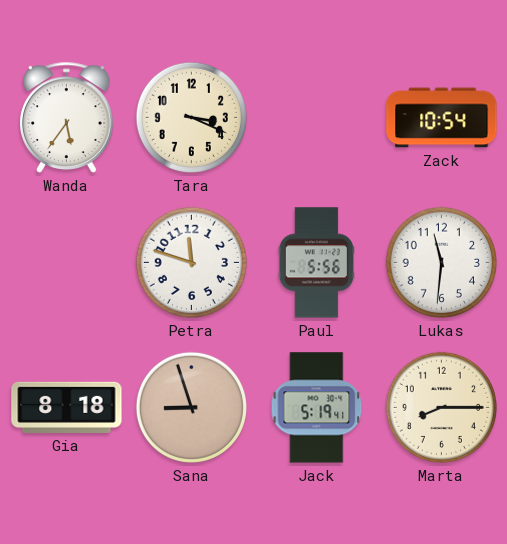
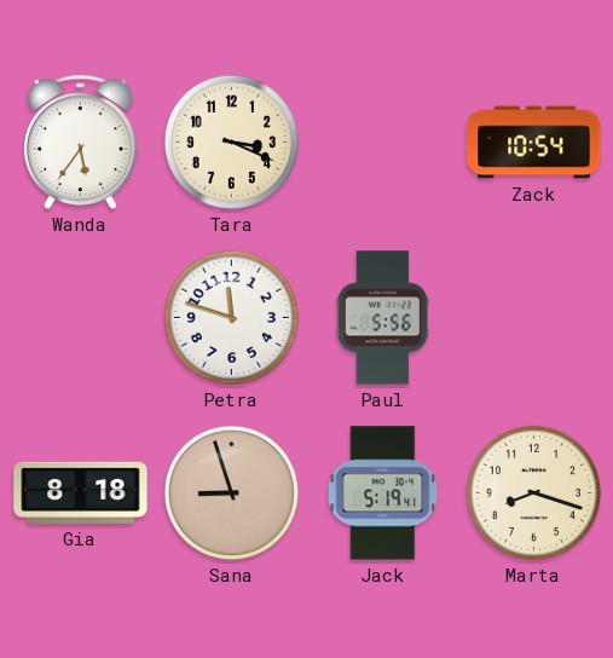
Lukas: 11:31 -> none
Marta: 8:15 -> 8:18
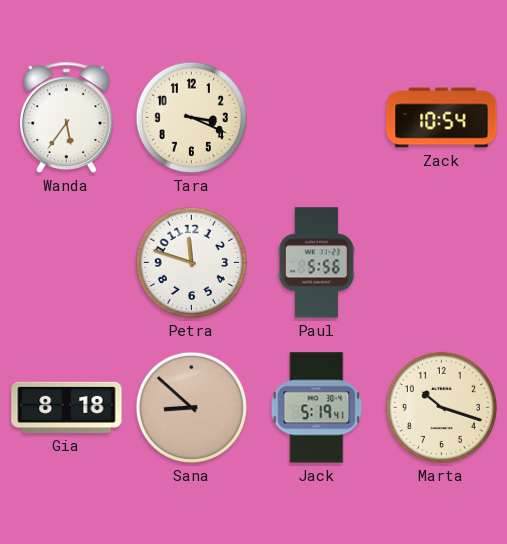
Sana: 8:57 -> 8:52
Marta: 8:18 -> 10:18
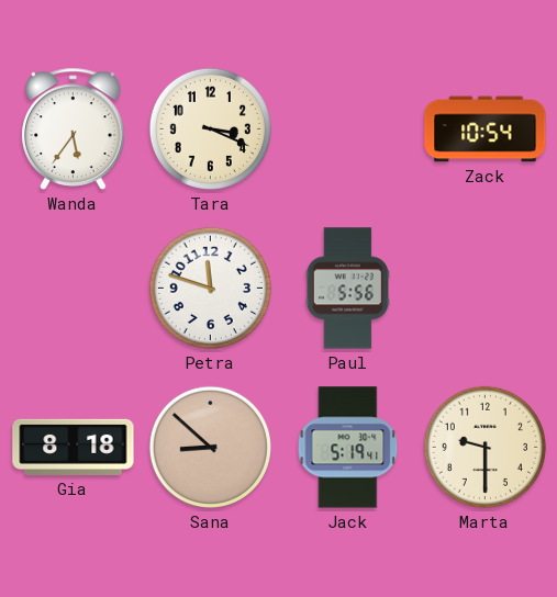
Marta: 10:18 -> 9:30
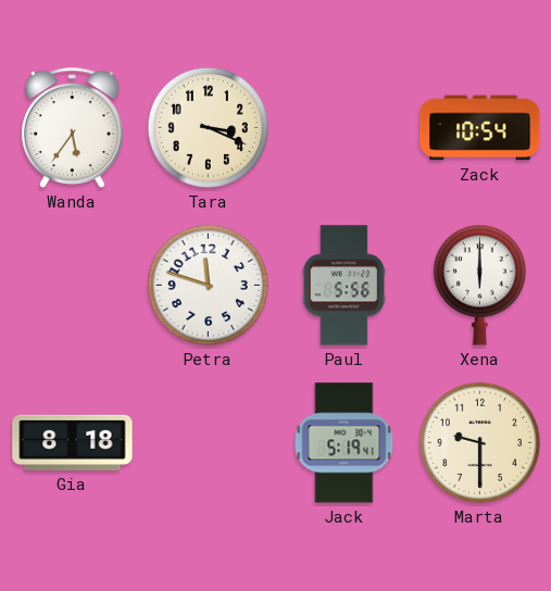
Xena: none -> 6:00
Sana: 8:52 -> none
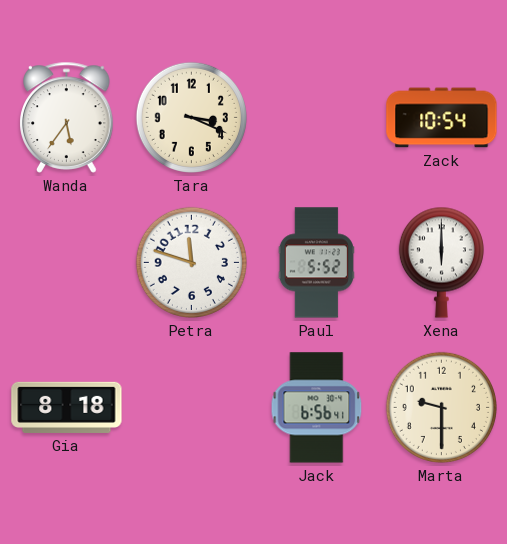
Paul: 5:56 -> 5:52
Jack: 5:19 -> 6:56
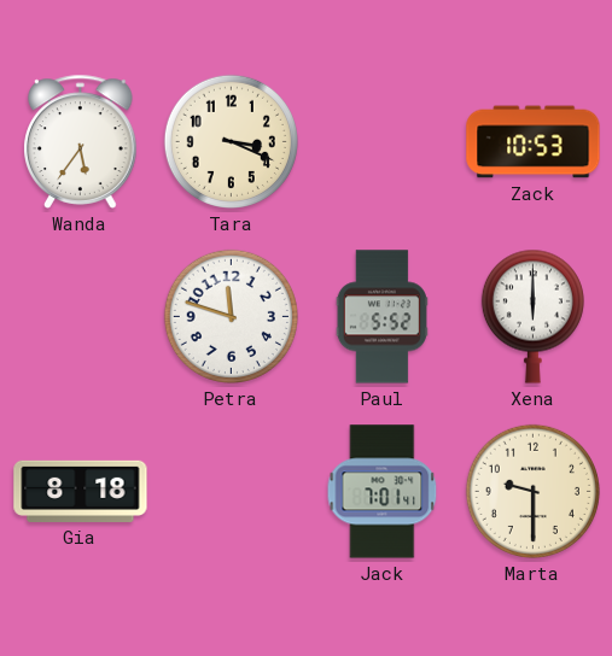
Zack: 10:54 -> 10:53
Jack: 6:56 -> 7:01
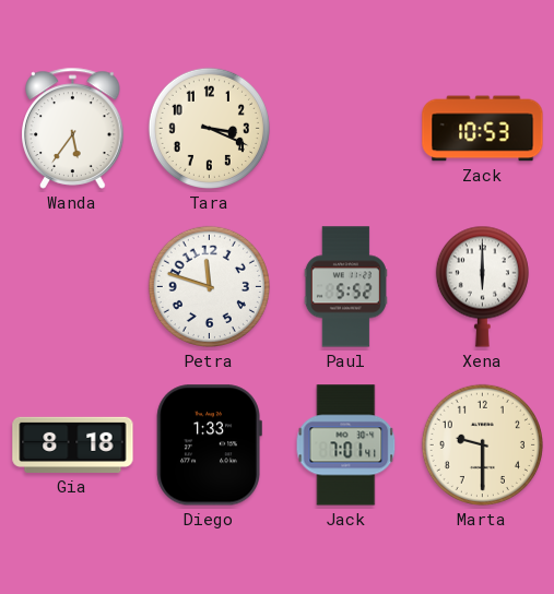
Diego: none -> 1:33
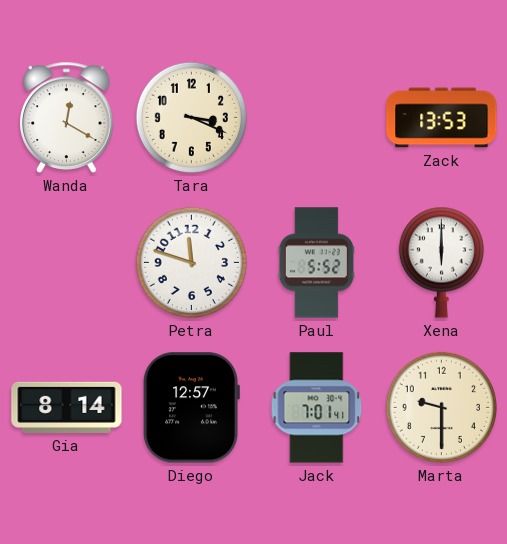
Wanda: 5:36 -> 12:20
Zack: 10:53 -> 13:53
Gia: 8:18 -> 8:14
Diego: 1:33 -> 12:57
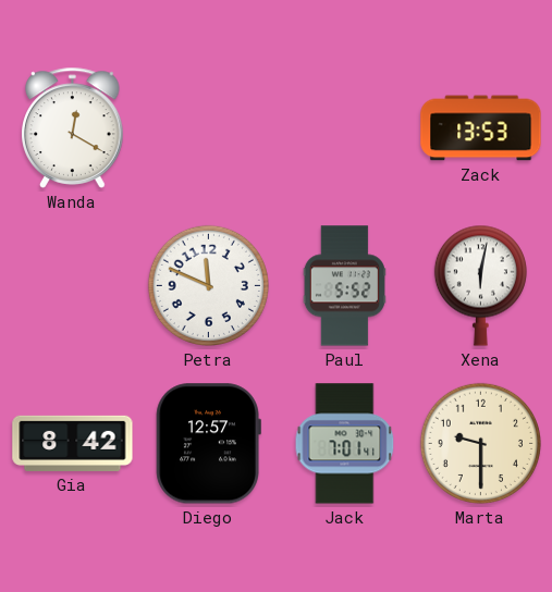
Tara: 3:19 -> none
Petra: 11:48 -> 11:49
Xena: 6:00 -> 6:02
Gia: 8:14 -> 8:42
